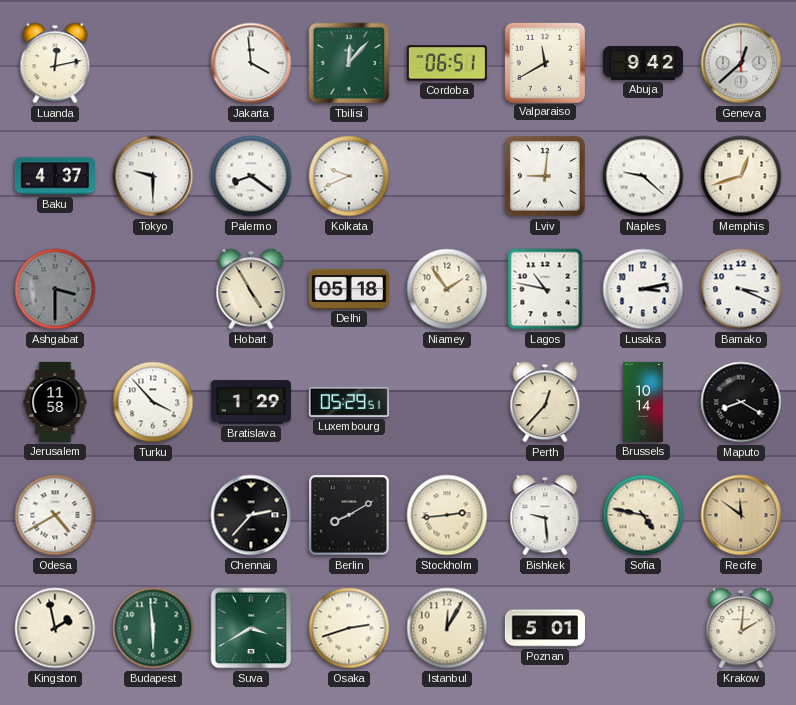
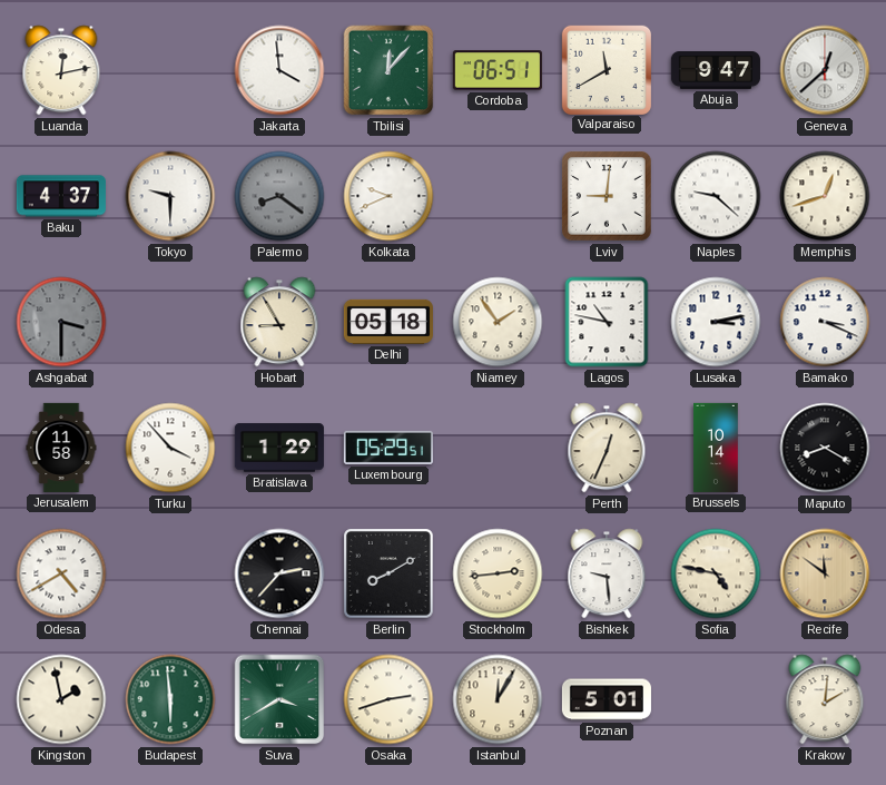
Abuja: 9:42 -> 9:47
Palermo dial: white -> grey
Hobart: 4:55 -> 8:55
Perth: 12:37 -> 12:34
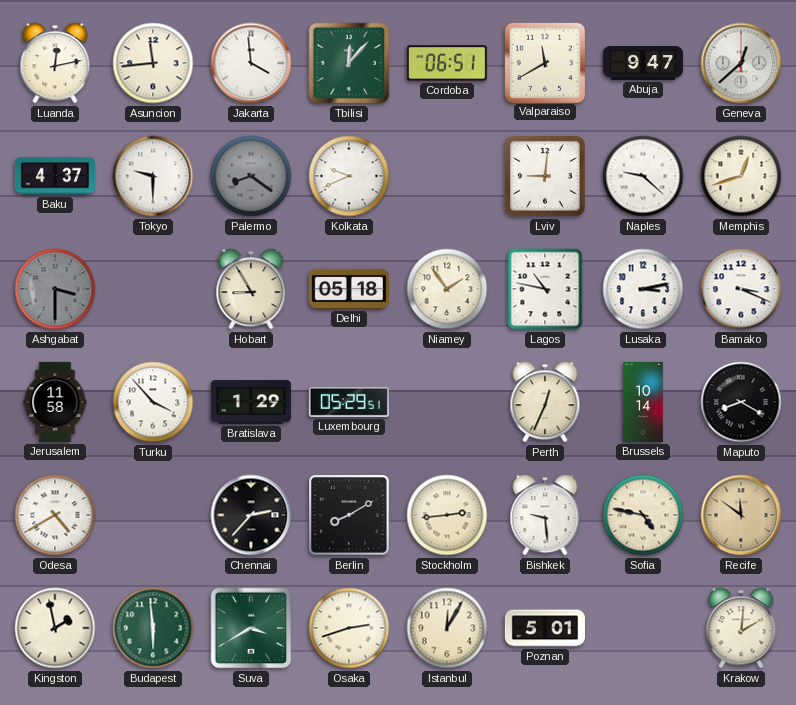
Asuncion: none -> 11:44
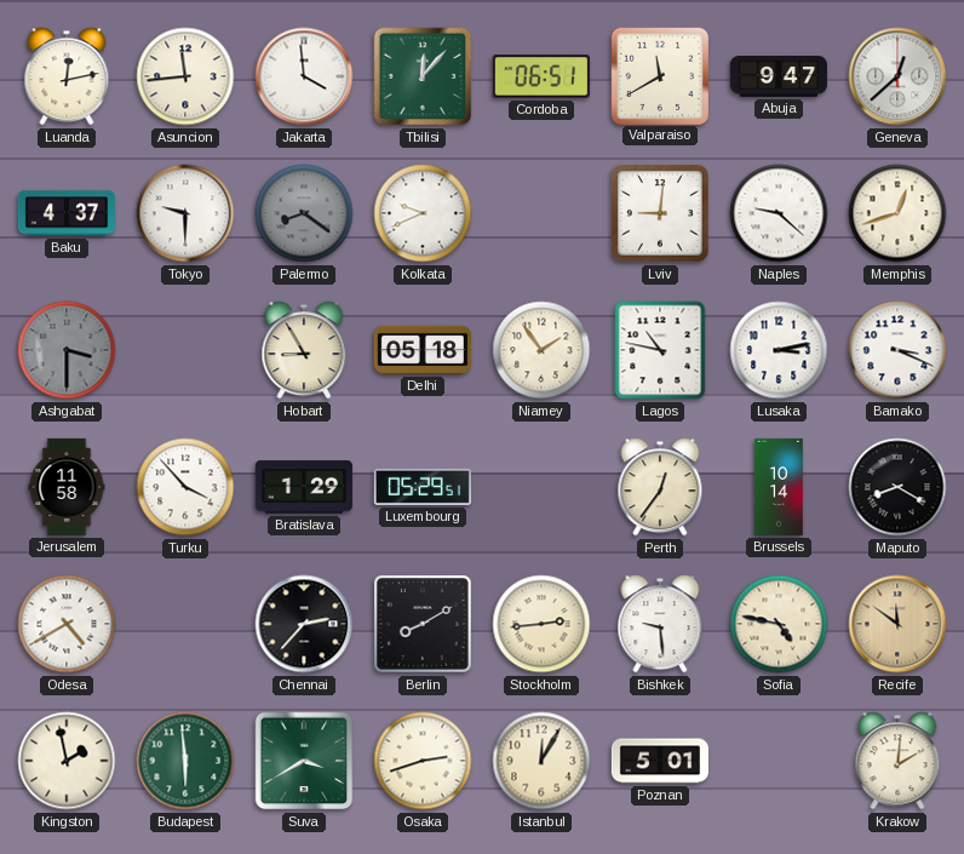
Perth: 12:34 -> 12:36
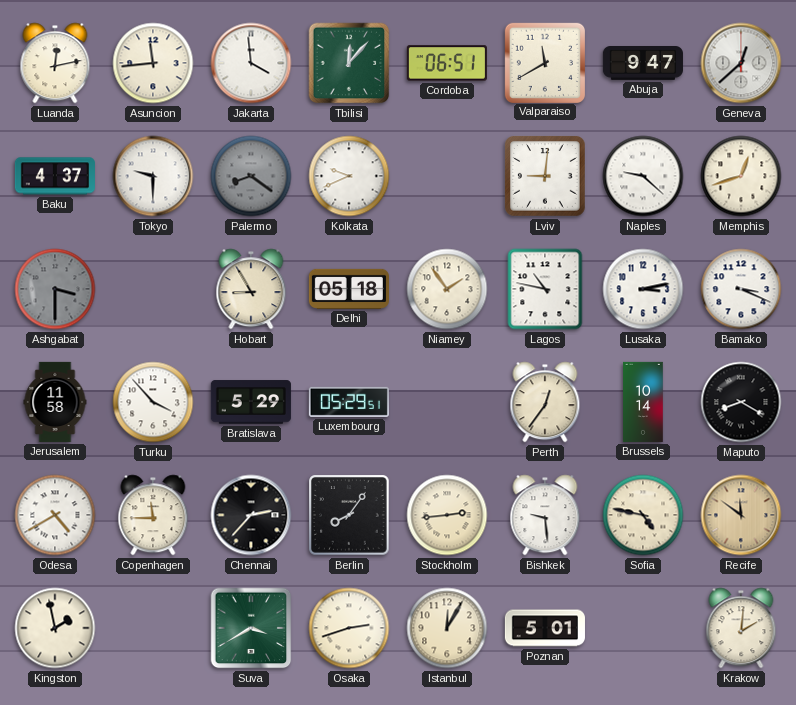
Bratislava: 1:29 -> 5:29
Copenhagen: none -> 11:45
Berlin: 8:10 -> 8:06
Budapest: 5:59 -> none
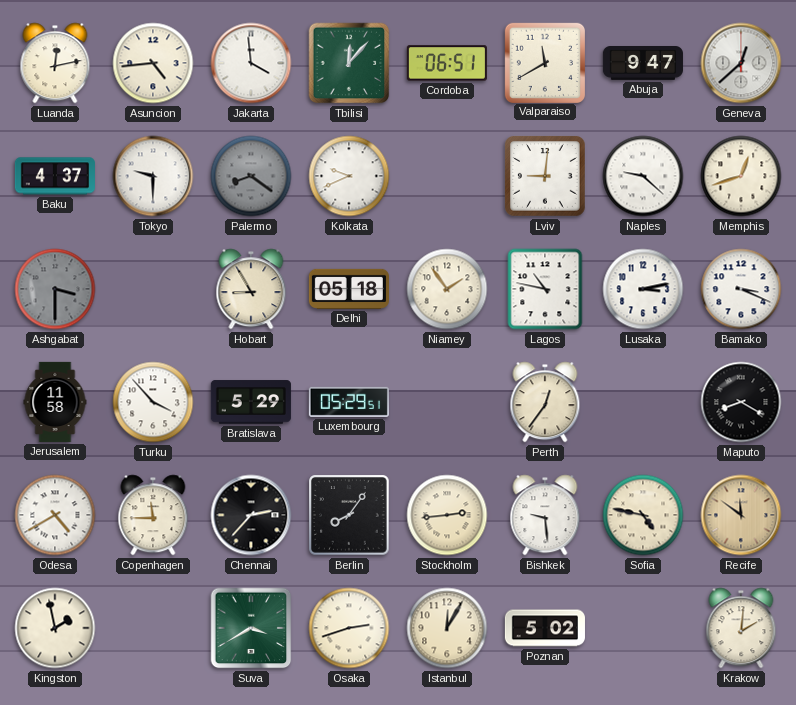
Asuncion: 11:44 -> 4:44
Brussels: 10:14 -> none
Poznan: 5:01 -> 5:02
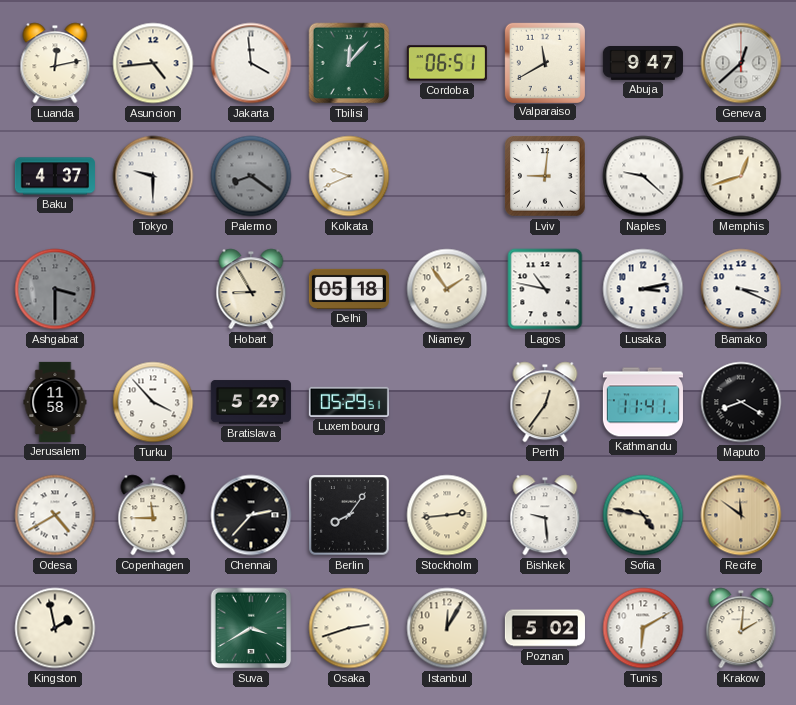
Kathmandu: none -> 11:41
Tunis: none -> 6:10
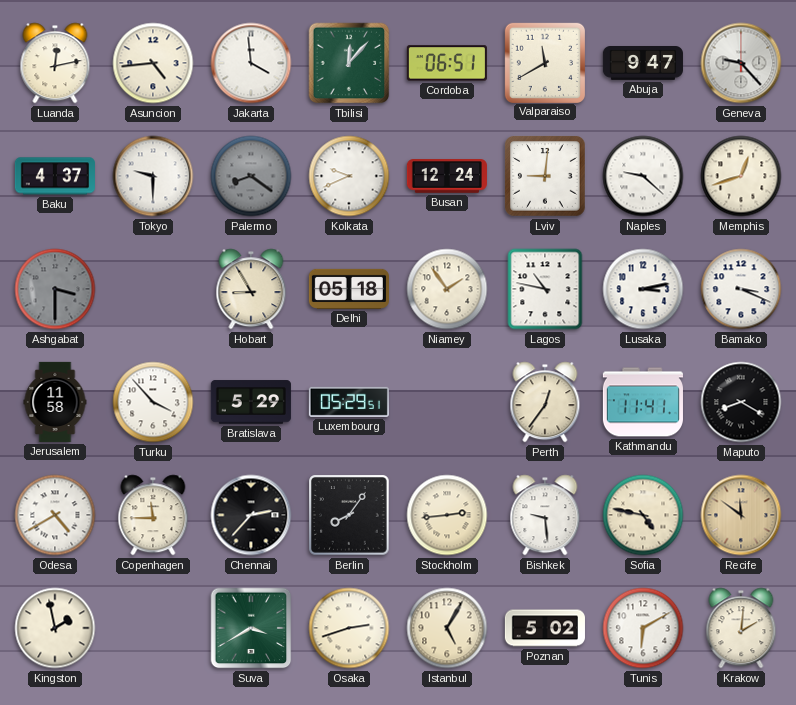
Geneva: 12:38 -> 9:23
Busan: none -> 12:24
Istanbul: 12:05 -> 5:05
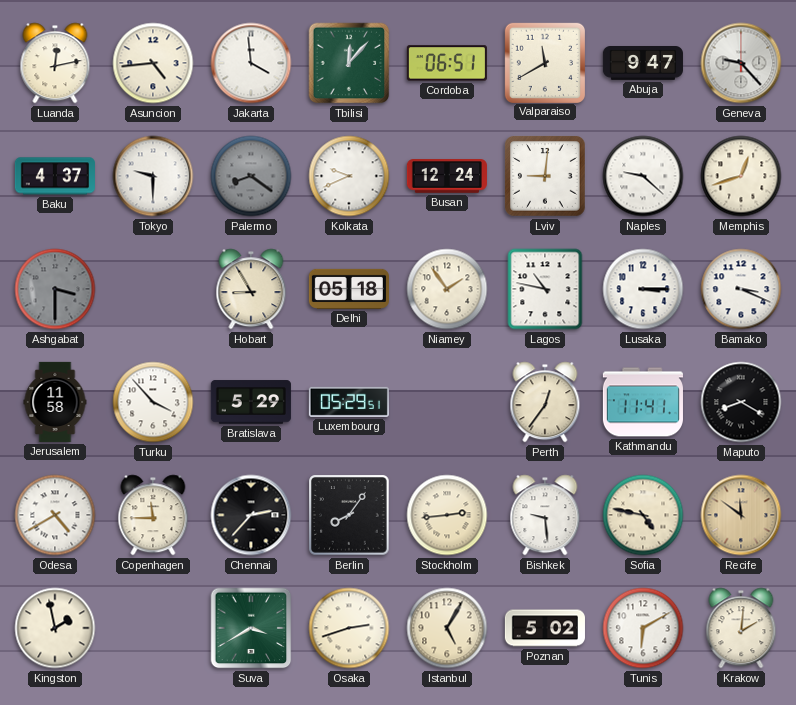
Lusaka: 3:13 -> 3:15
